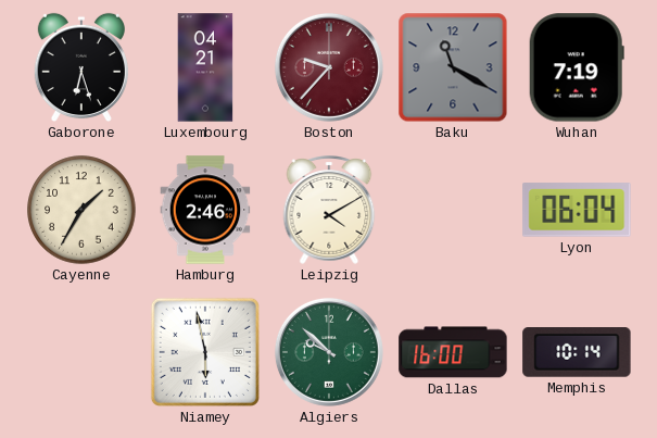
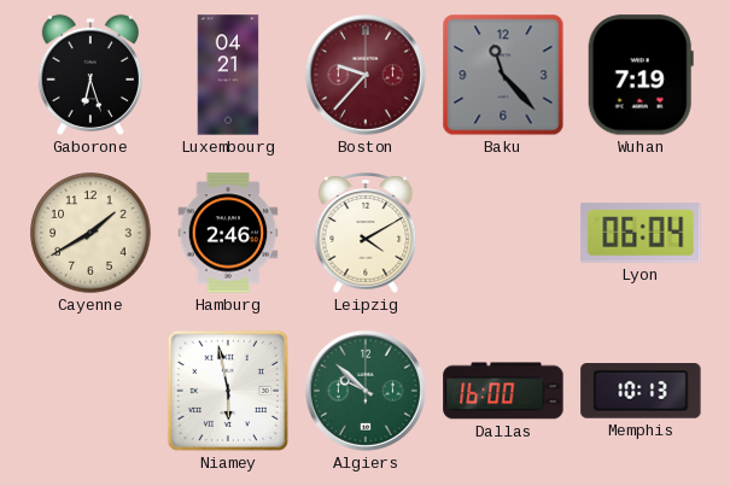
Baku: 11:20 -> 11:23
Cayenne: 1:35 -> 1:40
Memphis: 10:14 -> 10:13
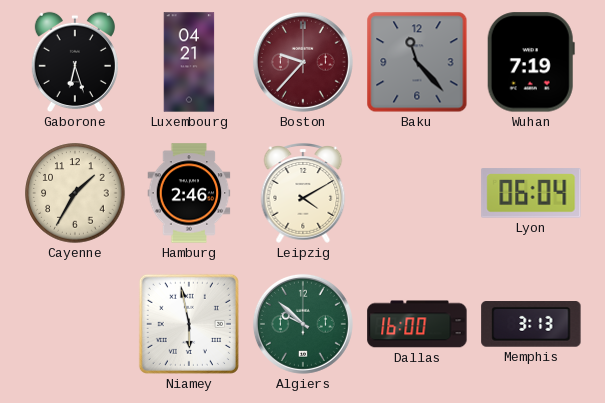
Cayenne: 1:40 -> 1:35
Memphis: 10:13 -> 3:13
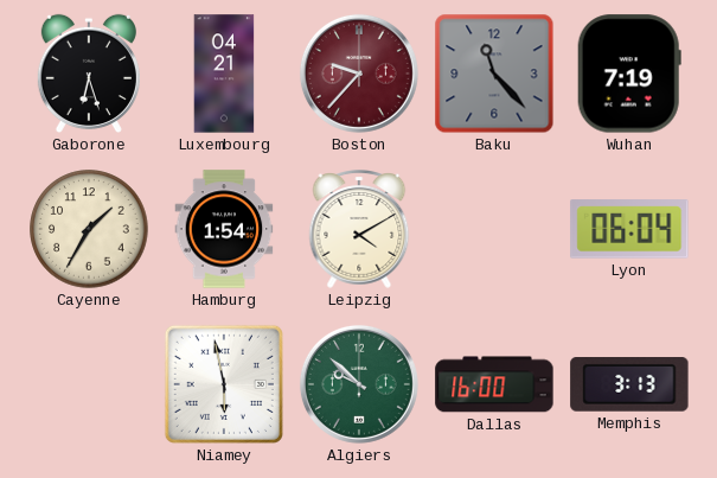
Hamburg: 2:46 -> 1:54
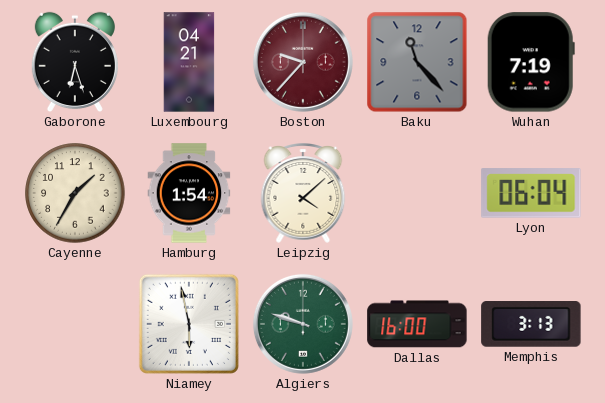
Leipzig: 4:10 -> 4:08
Algiers: 9:52 -> 9:48
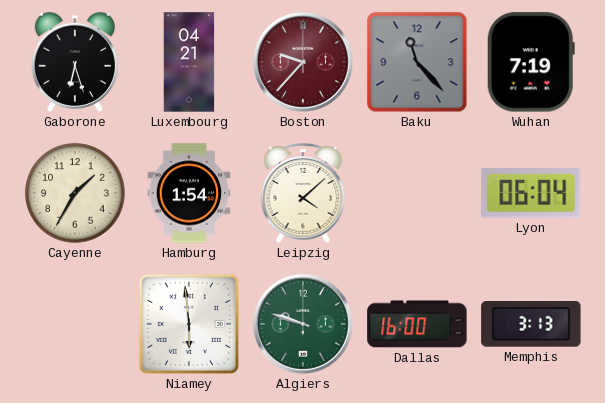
Niamey: 5:58 -> 5:59
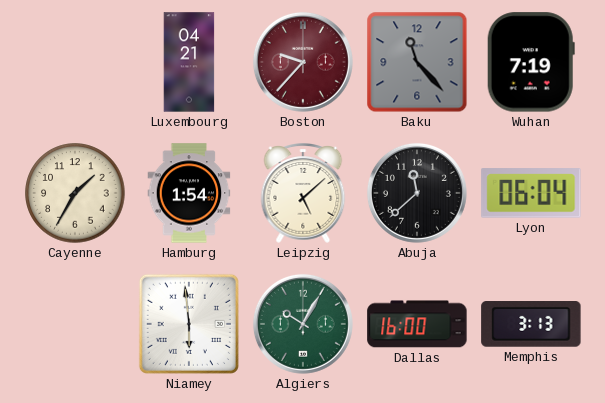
Gaborone: 6:27 -> none
Leipzig: 4:08 -> 5:08
Abuja: none -> 11:38
Algiers: 9:48 -> 10:05
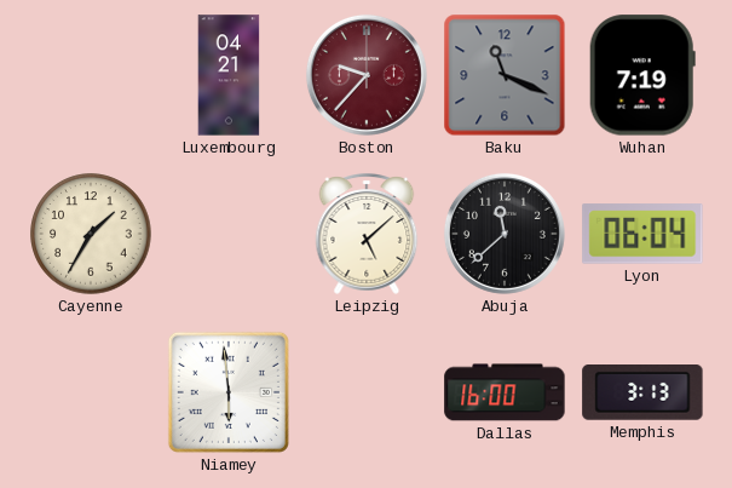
Baku: 11:23 -> 11:19
Hamburg: 1:54 -> none
Algiers: 10:05 -> none
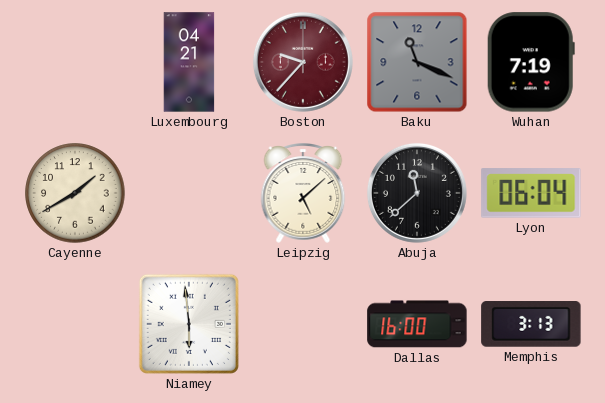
Cayenne: 1:35 -> 1:40
